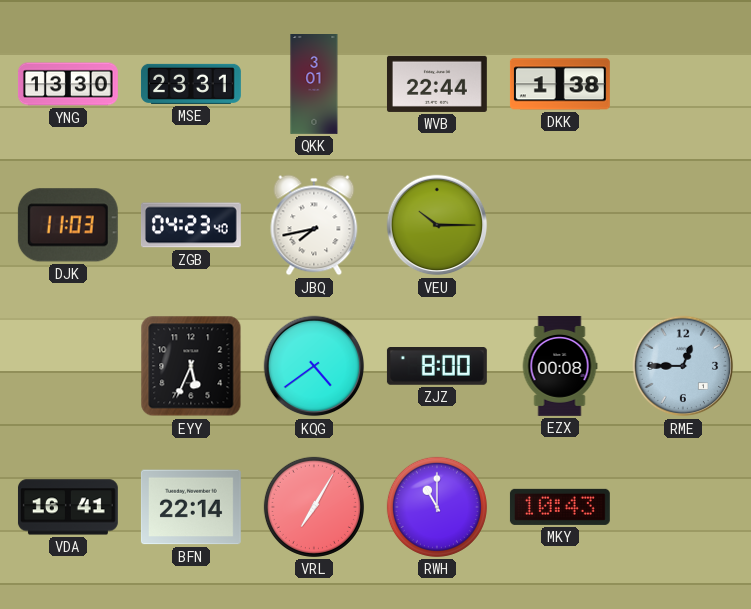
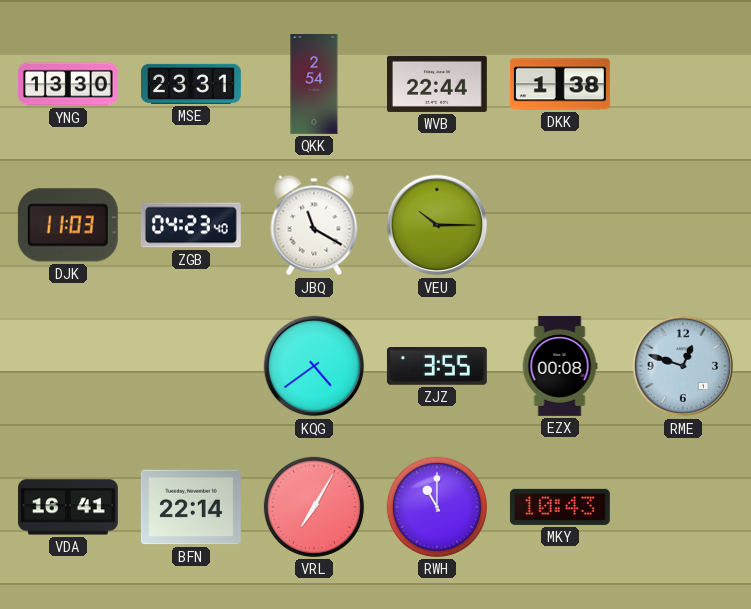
QKK: 3:01 -> 2:54
JBQ: 7:43 -> 11:20
EYY: 5:34 -> none
ZJZ: 8:00 -> 3:55
RME: 12:45 -> 12:48
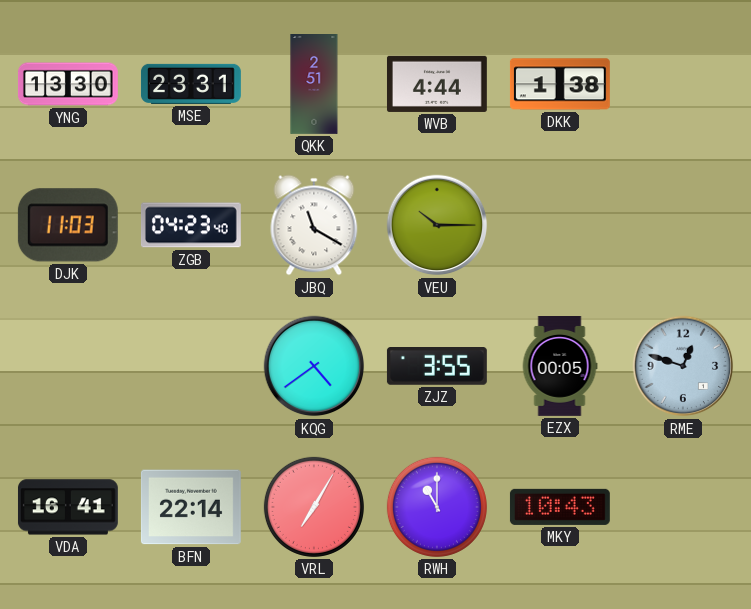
QKK: 2:54 -> 2:51
WVB: 22:44 -> 4:44
EZX: 00:08 -> 00:05
